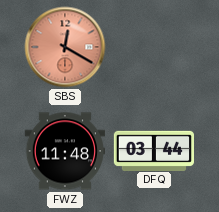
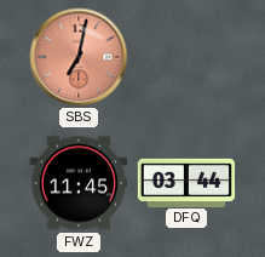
SBS: 12:20 -> 7:02
FWZ: 11:48 -> 11:45
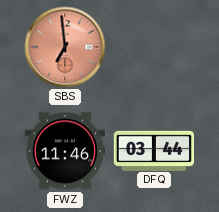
SBS: 7:02 -> 6:59
FWZ: 11:45 -> 11:46
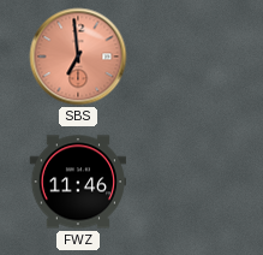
DFQ: 03:44 -> none
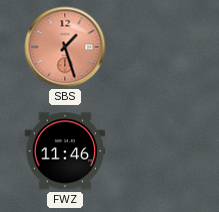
SBS: 6:59 -> 1:27
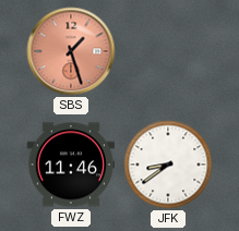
JFK: none -> 8:39
